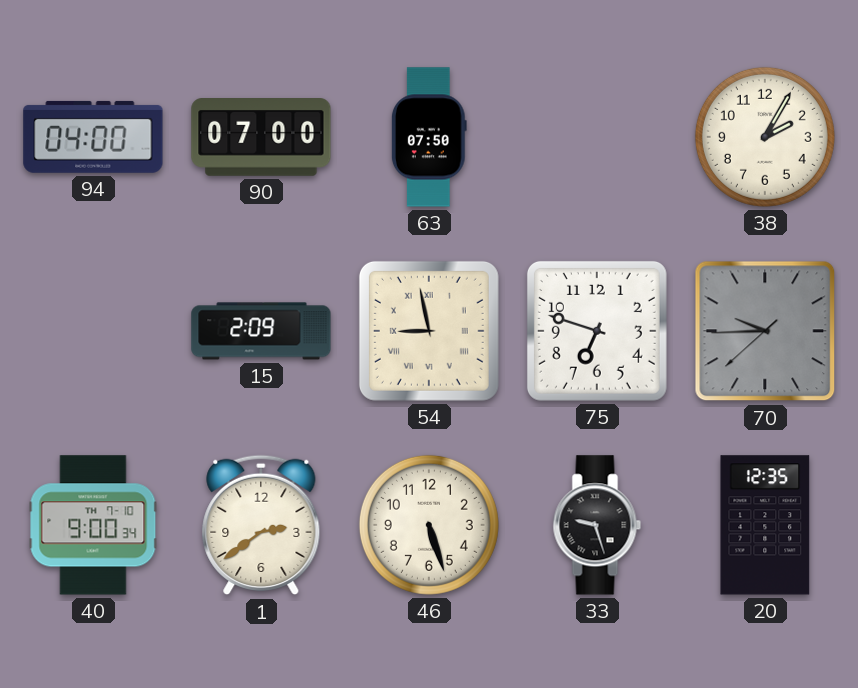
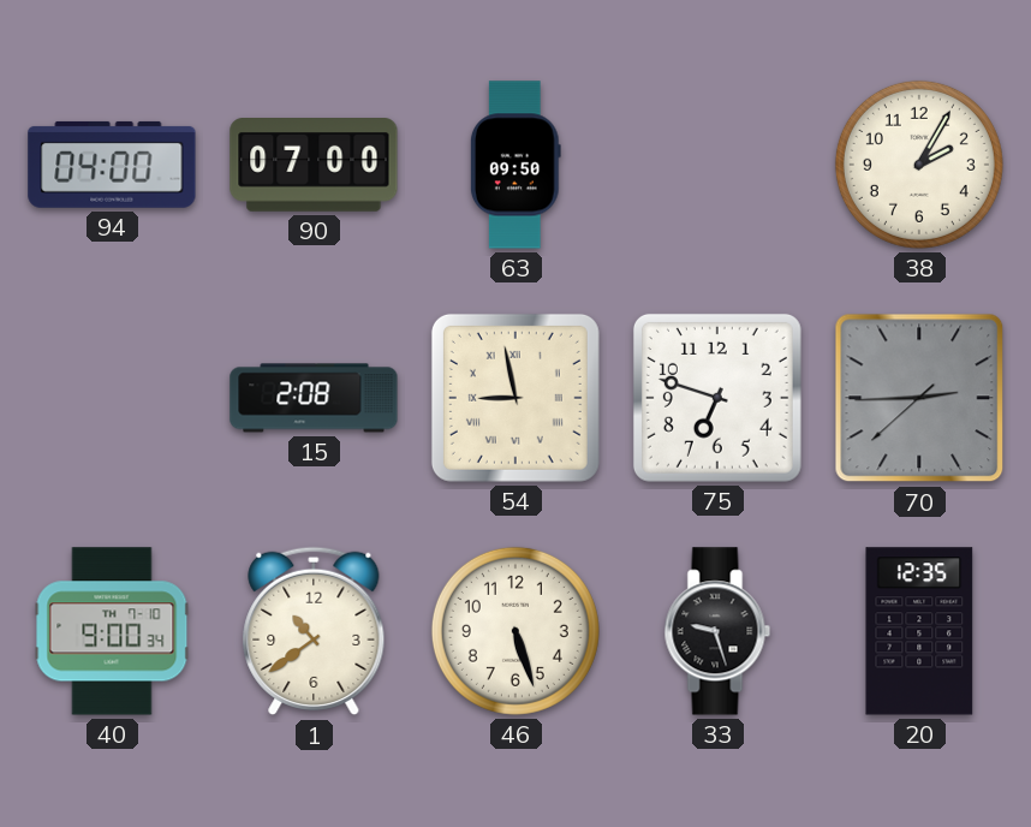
63: 07:50 -> 09:50
15: 2:09 -> 2:08
70: 9:44 -> 2:44
1: 2:39 -> 10:39
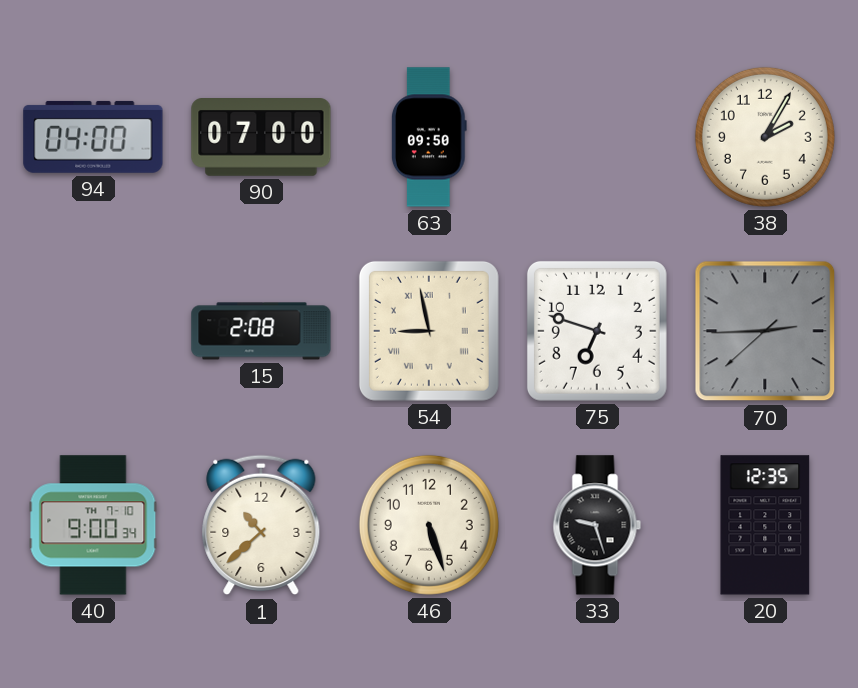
1: 10:39 -> 10:38
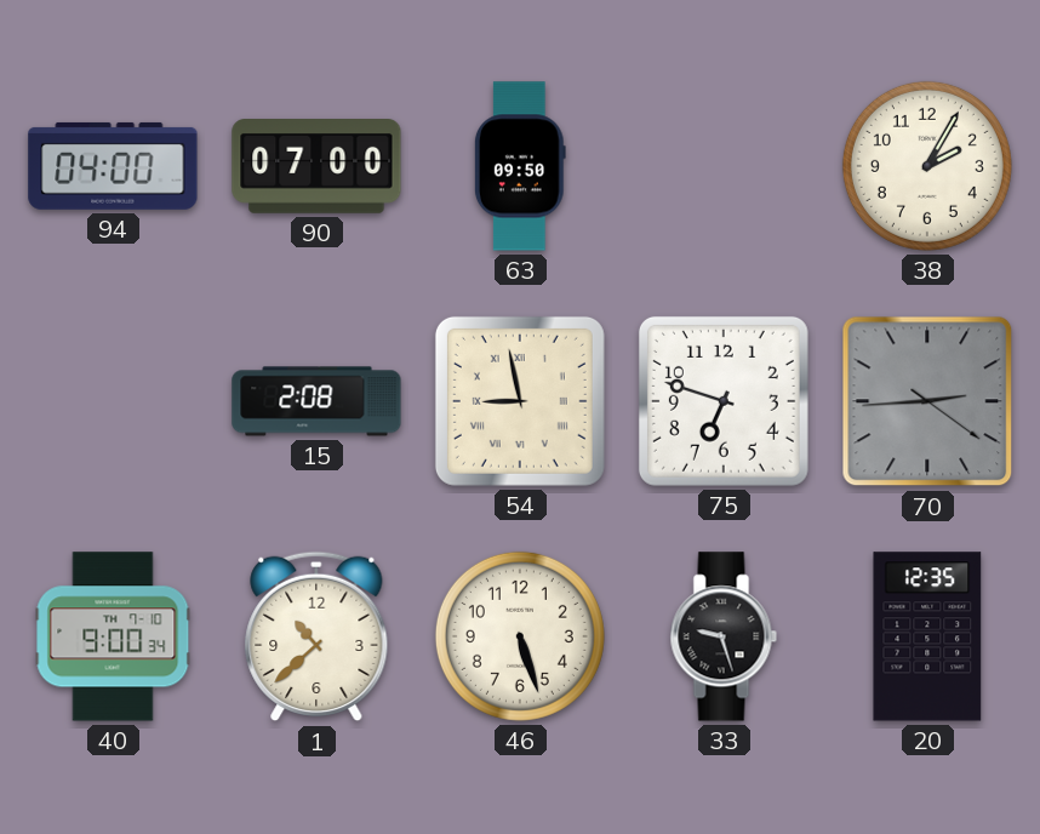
70: 2:44:38 -> 2:44:21
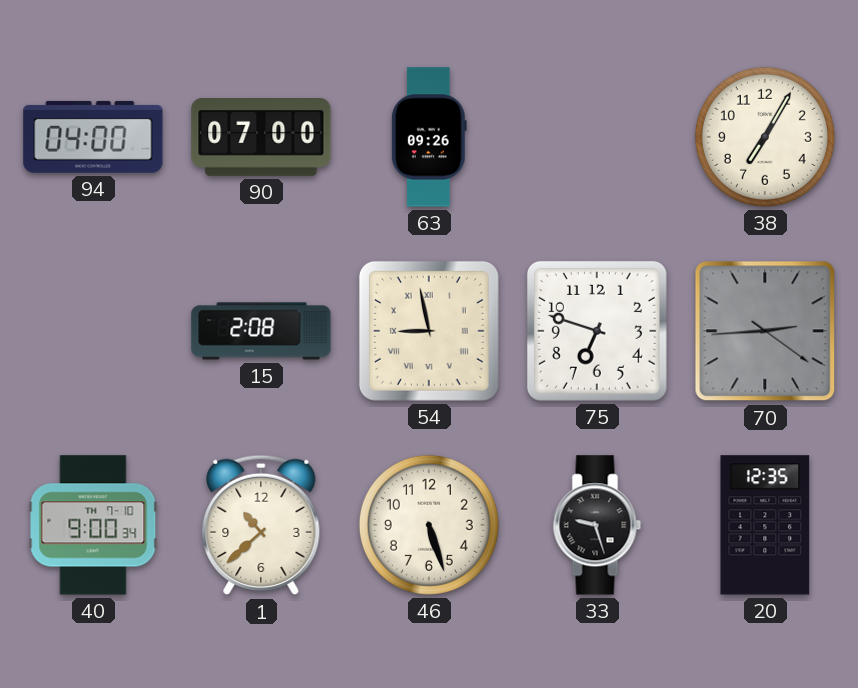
63: 09:50 -> 09:26
38: 2:05 -> 7:05
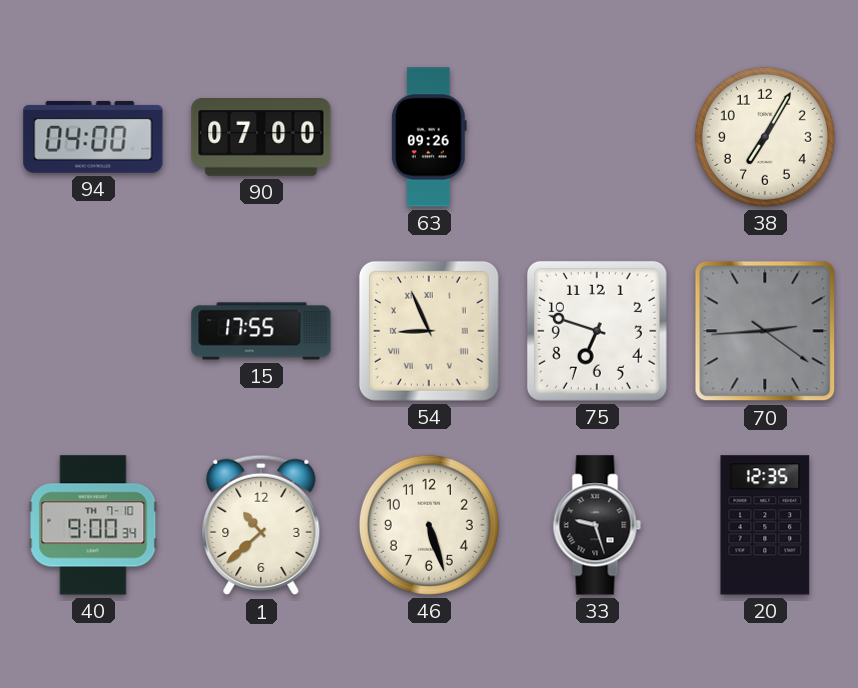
15: 2:08 -> 17:55
54: 8:58 -> 8:56
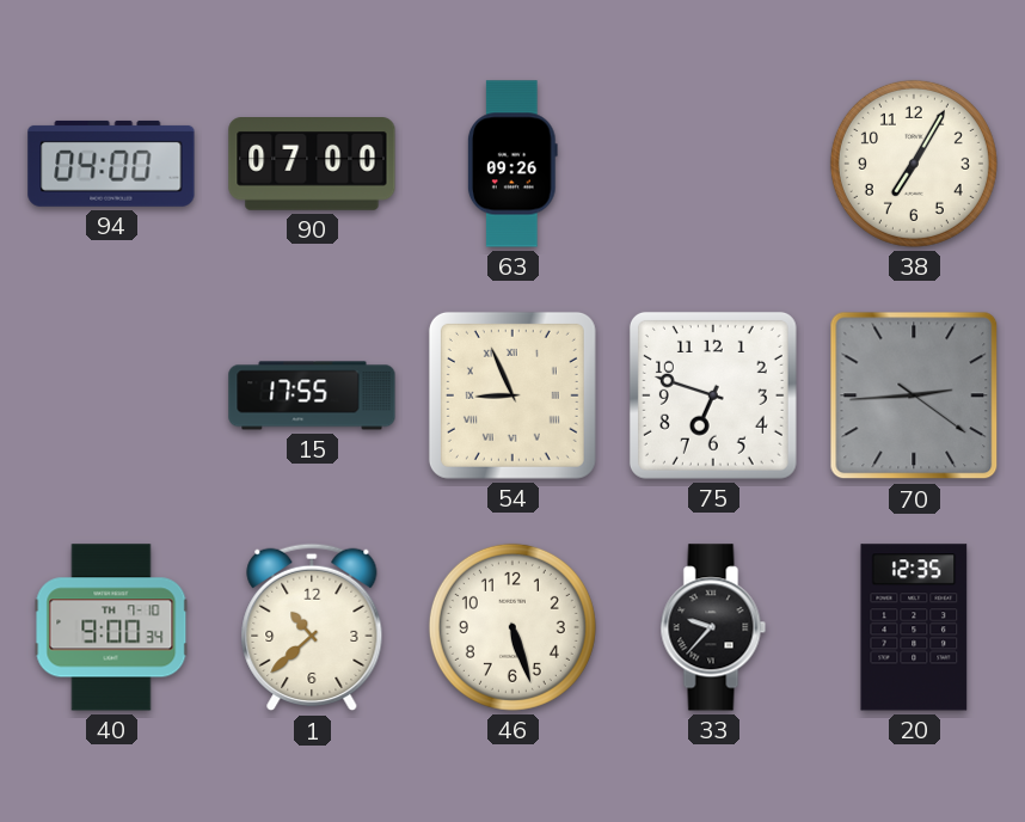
33: 9:27 -> 9:37
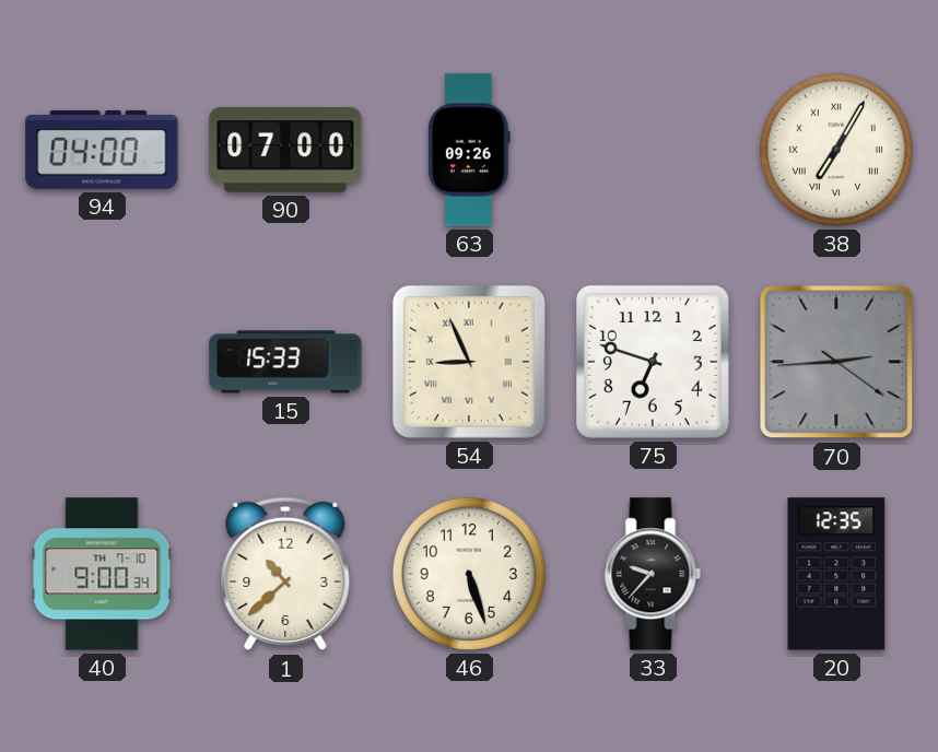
38 numerals: Arabic -> Roman
15: 17:55 -> 15:33
